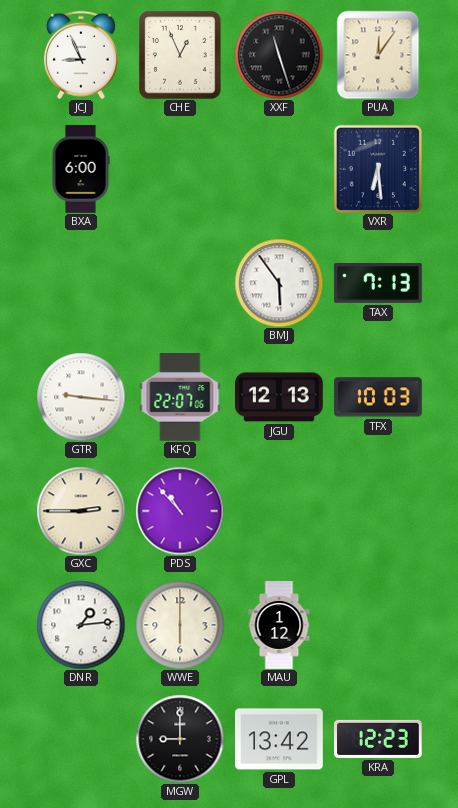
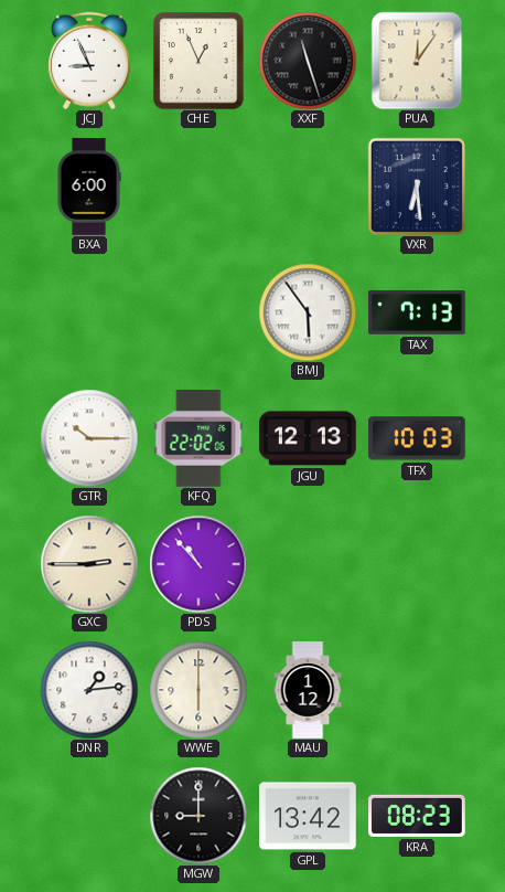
GTR: 9:16 -> 10:15
KFQ: 22:07 -> 22:02
KRA: 12:23 -> 08:23
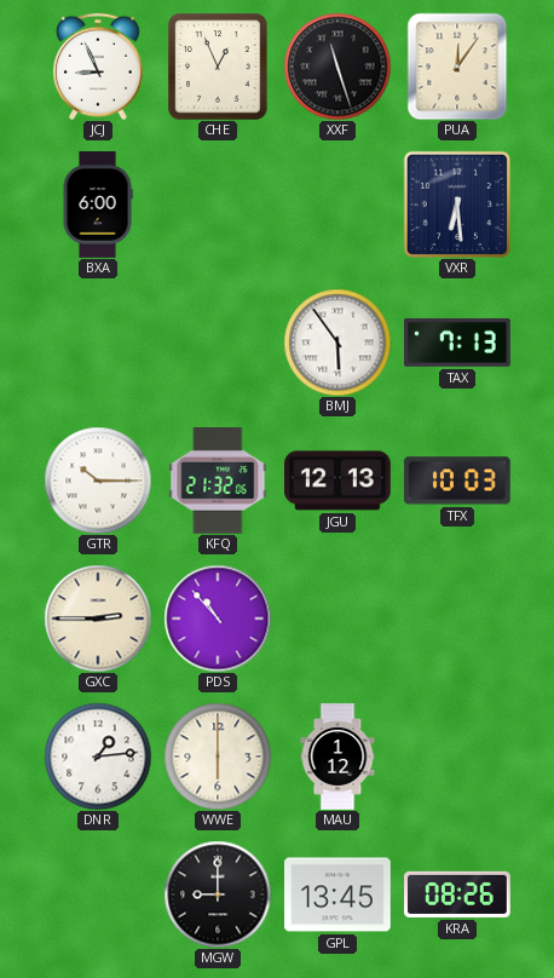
KFQ: 22:02 -> 21:32
GPL: 13:42 -> 13:45
KRA: 08:23 -> 08:26
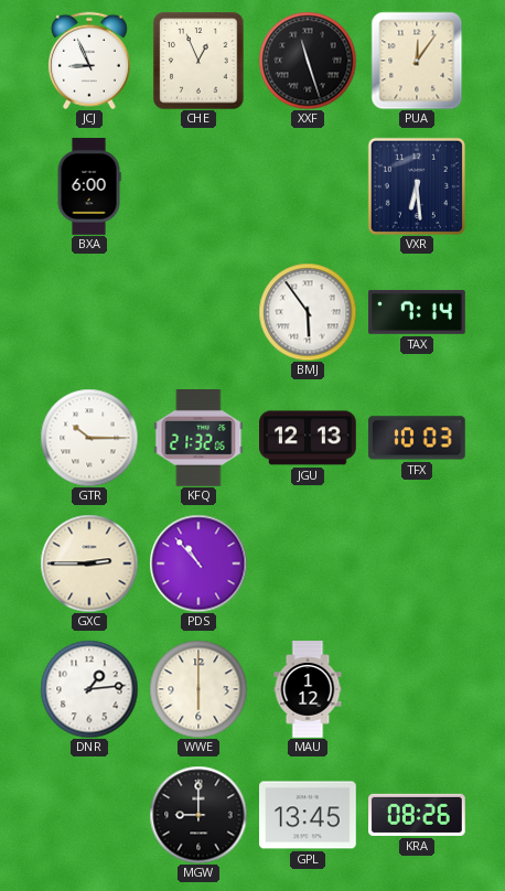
TAX: 7:13 -> 7:14
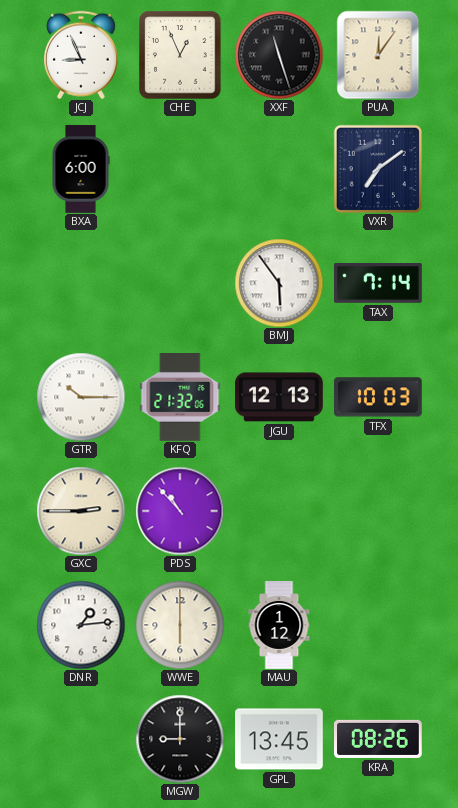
VXR: 6:29 -> 7:09
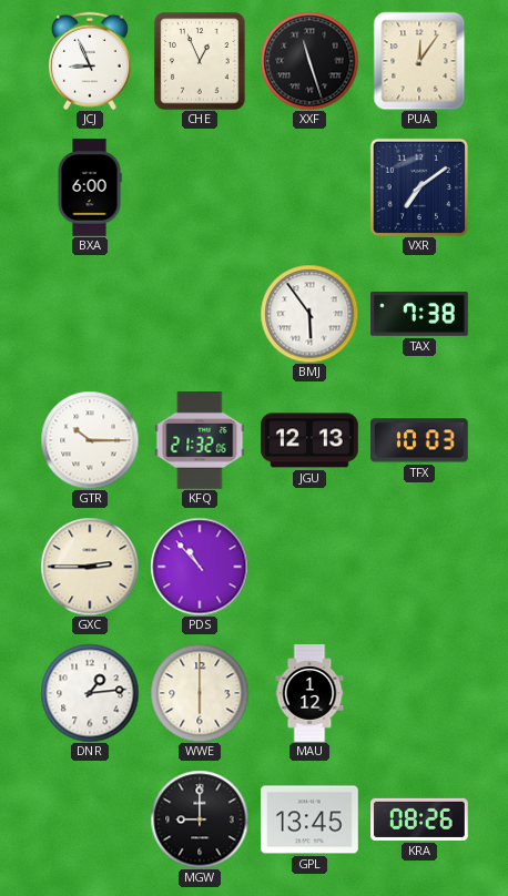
TAX: 7:14 -> 7:38
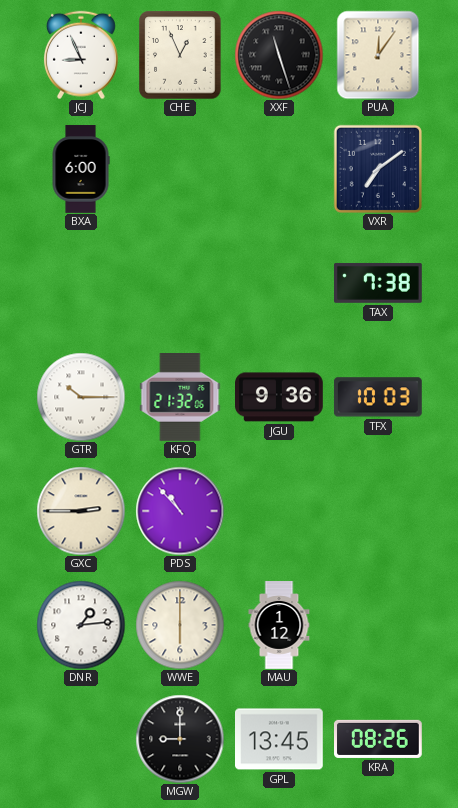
BMJ: 5:54 -> none
JGU: 12:13 -> 9:36
